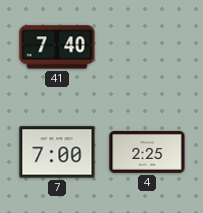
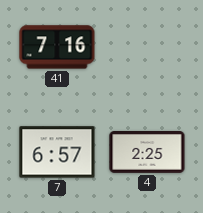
41: 7:40 -> 7:16
7: 7:00 -> 6:57
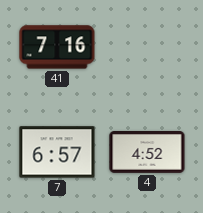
4: 2:25 -> 4:52
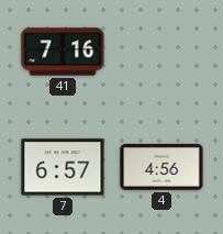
4: 4:52 -> 4:56
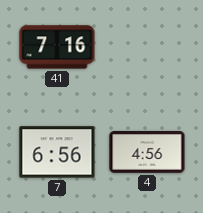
7: 6:57 -> 6:56
